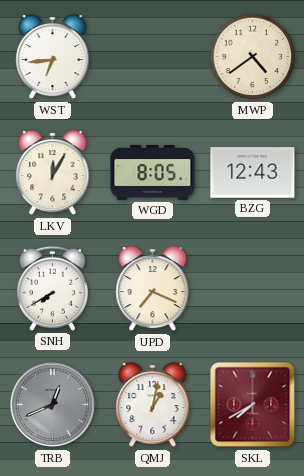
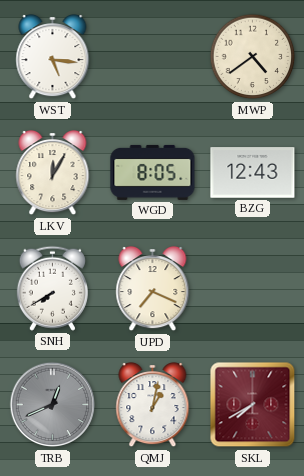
WST: 6:44 -> 5:16
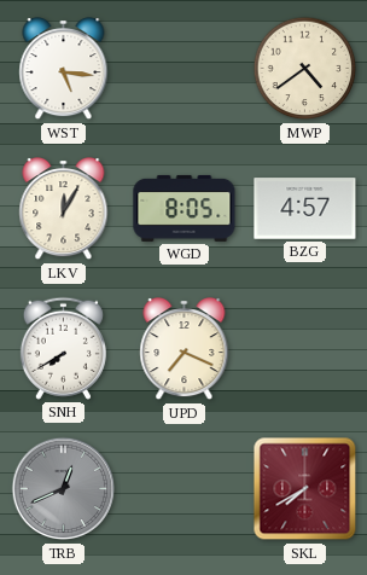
BZG: 12:43 -> 4:57
QMJ: 1:02 -> none
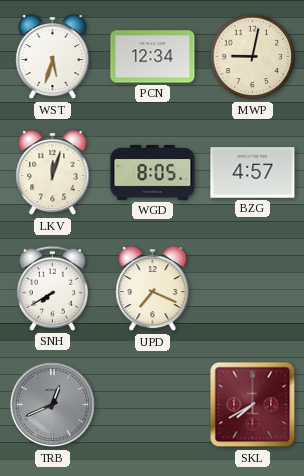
WST: 5:16 -> 5:33
PCN: none -> 12:34
MWP: 4:39 -> 9:02
LKV: 12:05 -> 12:03
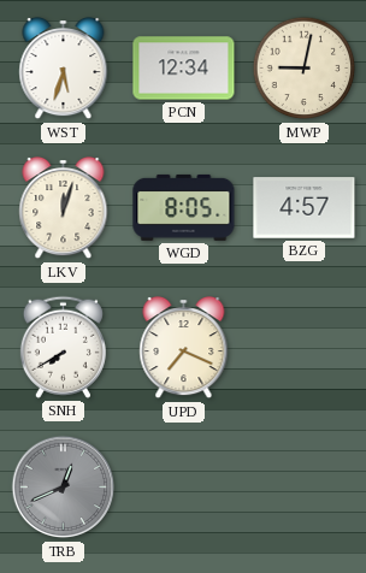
SKL: 7:40 -> none
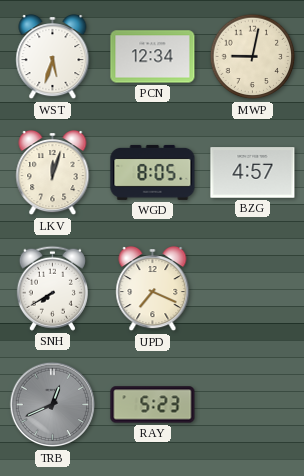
RAY: none -> 5:23
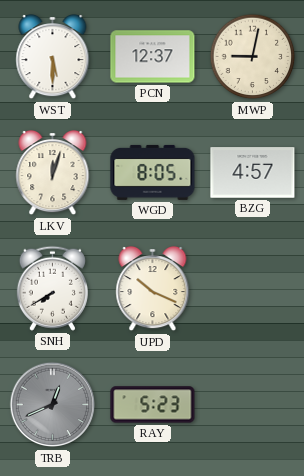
WST: 5:33 -> 5:30
PCN: 12:34 -> 12:37
UPD: 7:19 -> 10:19
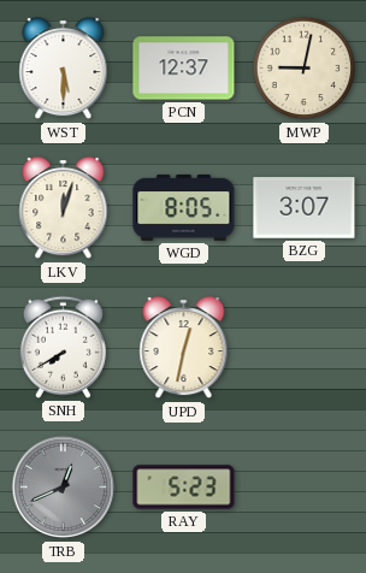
BZG: 4:57 -> 3:07
UPD: 10:19 -> 12:32
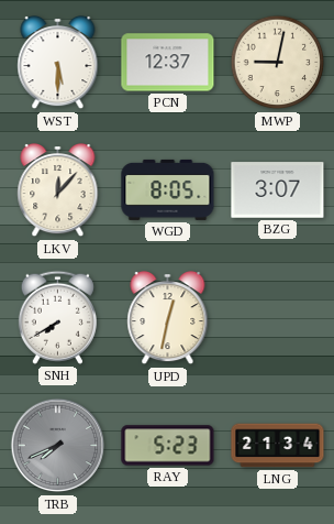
LKV: 12:03 -> 12:07
TRB: 12:41 -> 7:41
LNG: none -> 21:34
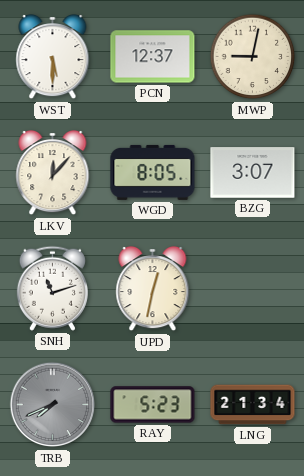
SNH: 7:40 -> 11:12
